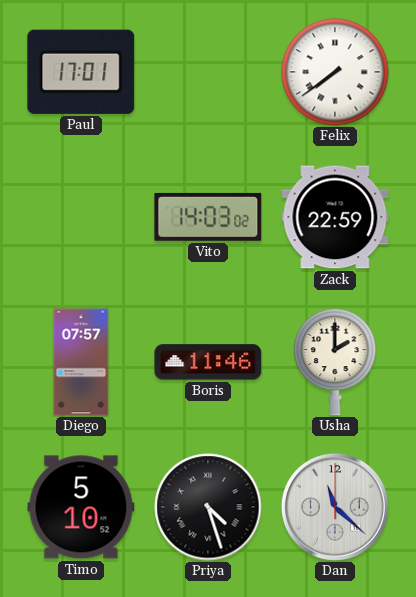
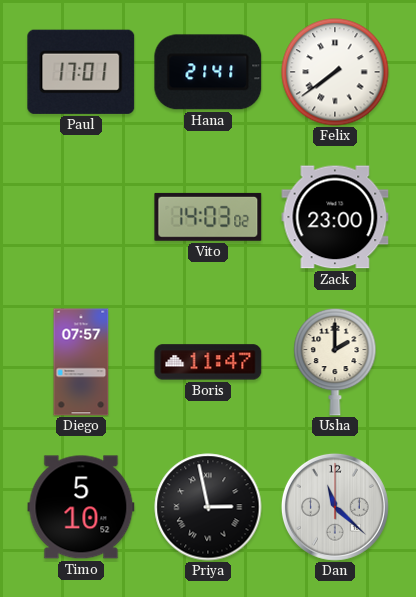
Hana: none -> 21:41
Zack: 22:59 -> 23:00
Boris: 11:46 -> 11:47
Priya: 4:27 -> 2:58
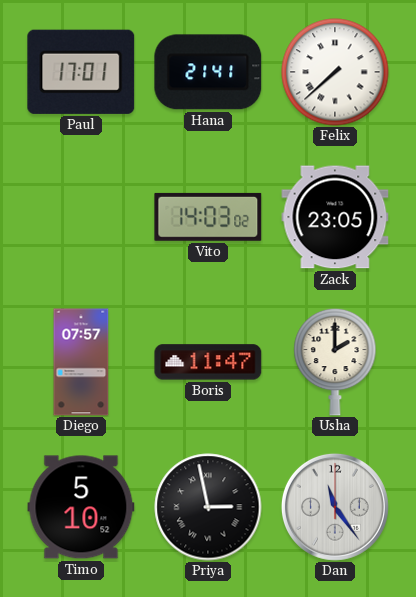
Felix: 7:39 -> 7:38
Zack: 23:00 -> 23:05
Dan: 11:22 -> 11:24
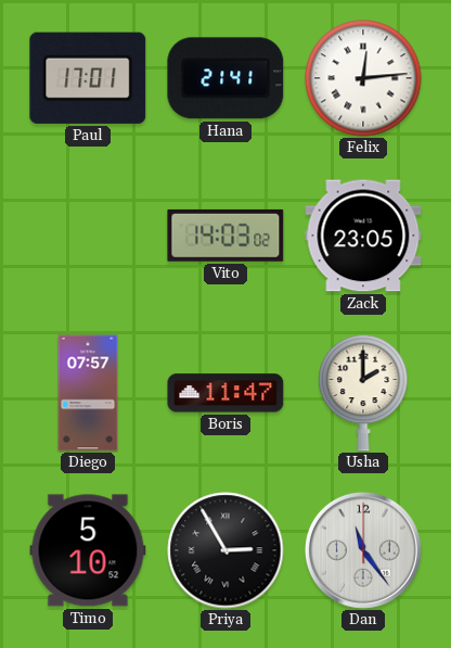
Felix: 7:38 -> 12:14
Priya: 2:58 -> 2:55
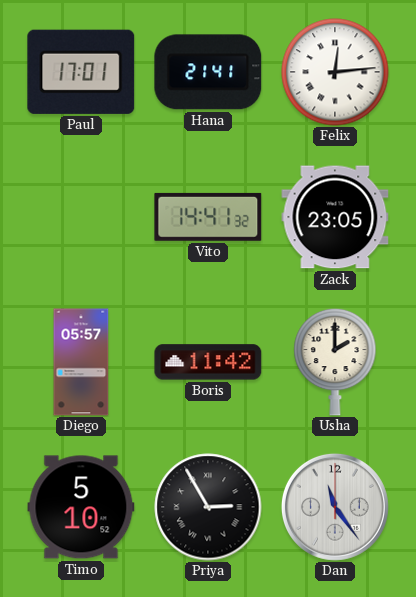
Vito: 14:03 -> 14:41
Diego: 07:57 -> 05:57
Boris: 11:47 -> 11:42
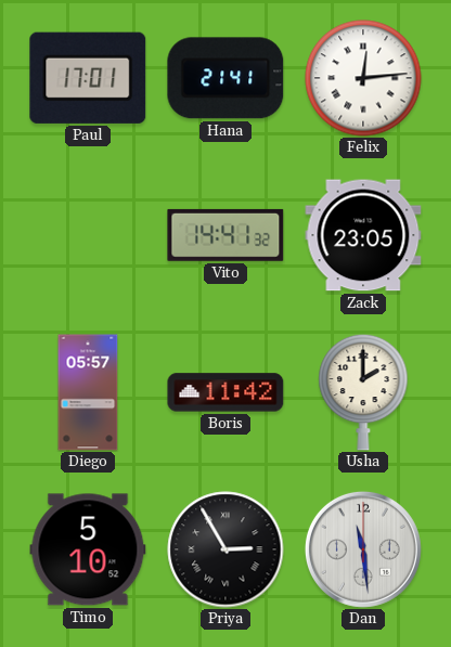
Dan: 11:24 -> 11:29
